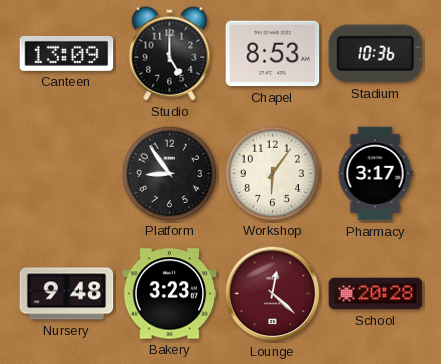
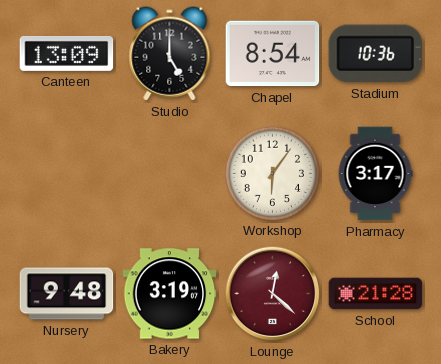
Chapel: 8:53 -> 8:54
Platform: 8:54 -> none
Bakery: 3:23 -> 3:19
School: 20:28 -> 21:28
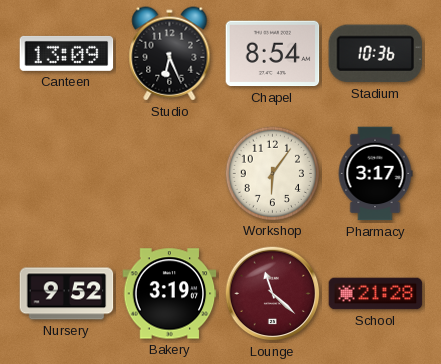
Studio: 5:00 -> 6:26
Nursery: 9:48 -> 9:52
Lounge: 12:22 -> 11:22
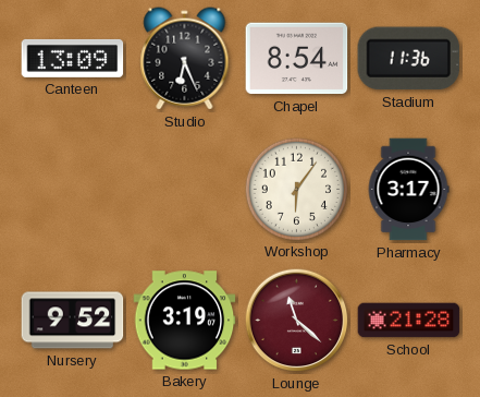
Stadium: 10:36 -> 11:36
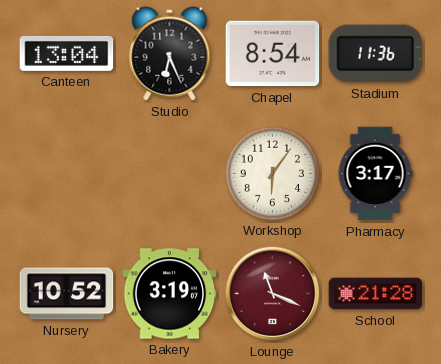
Canteen: 13:09 -> 13:04
Nursery: 9:52 -> 10:52
Lounge: 11:22 -> 11:19
